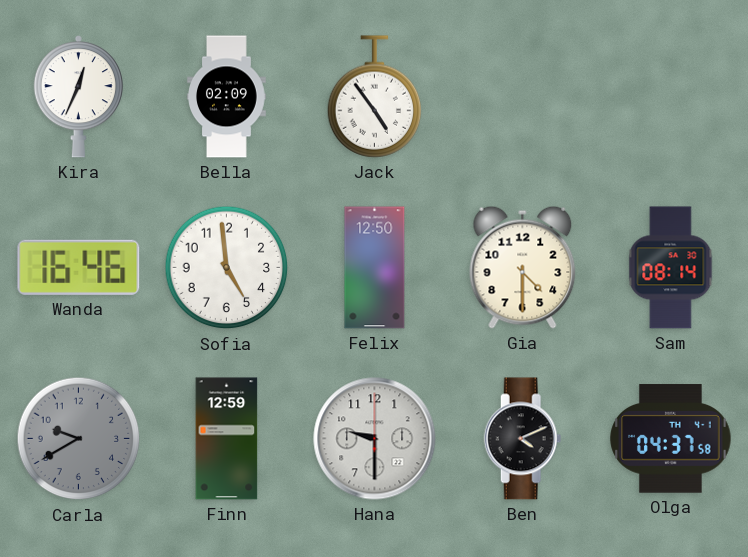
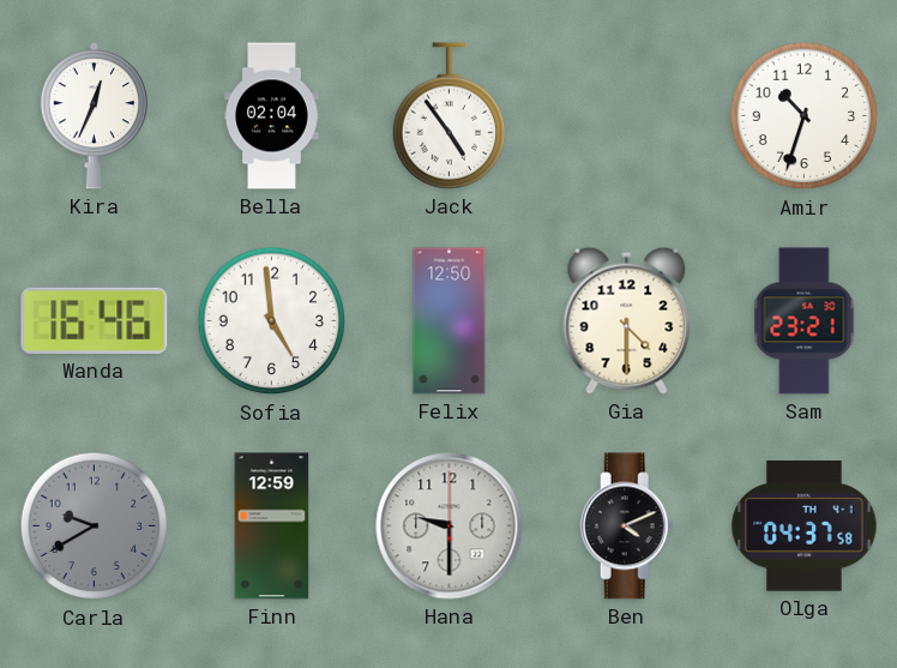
Bella: 02:09 -> 02:04
Amir: none -> 10:33
Sam: 08:14 -> 23:21
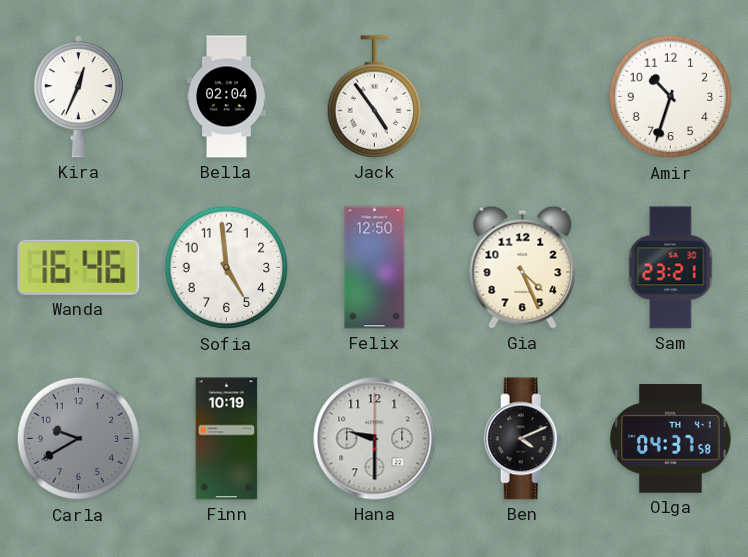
Gia: 4:30 -> 4:26
Finn: 12:59 -> 10:19
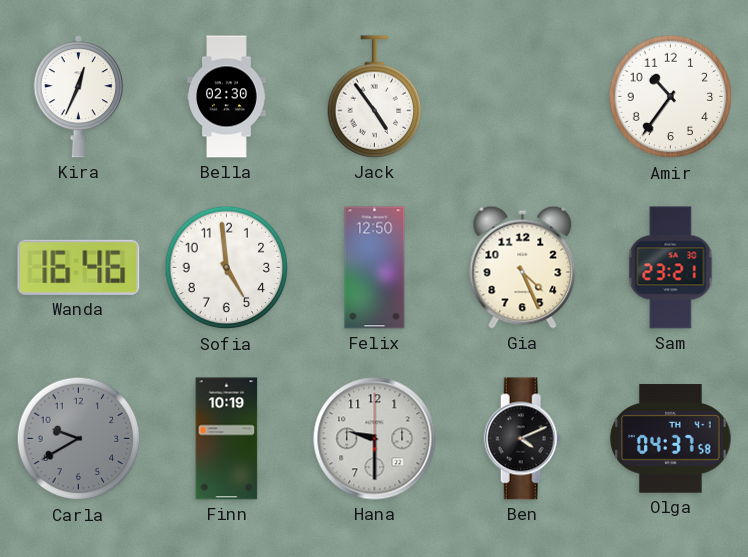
Bella: 02:04 -> 02:30
Amir: 10:33 -> 10:36
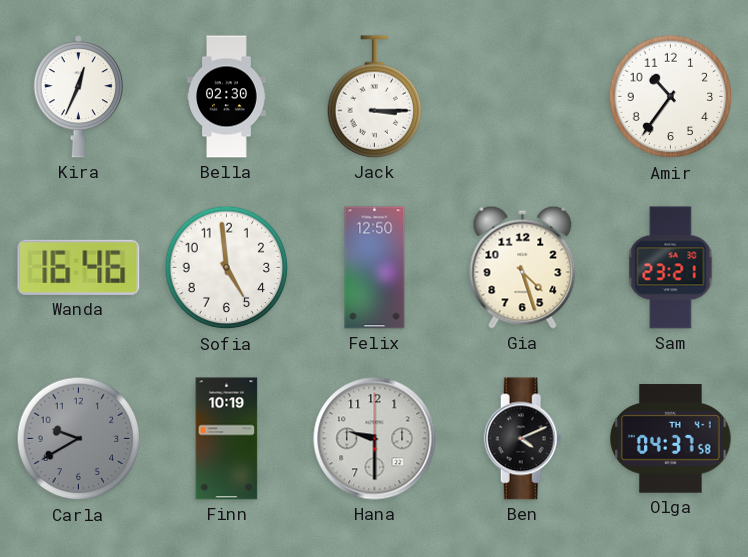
Jack: 4:54 -> 3:15
Gia: 4:26 -> 4:27
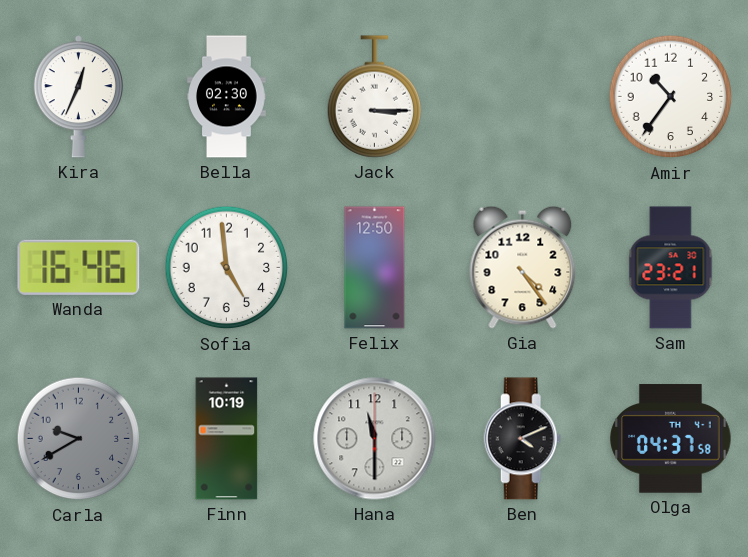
Gia: 4:27 -> 4:24
Hana: 9:30 -> 11:30
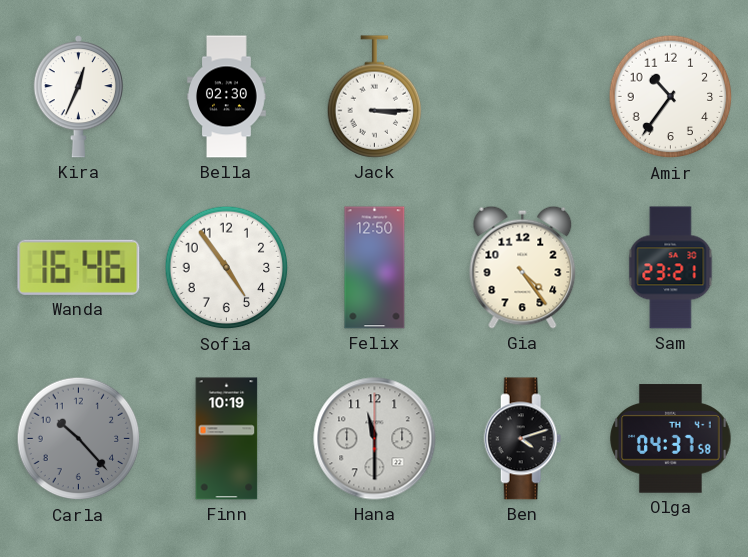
Sofia: 4:59 -> 4:54
Carla: 9:40 -> 10:23
Ben: 4:11 -> 4:12
